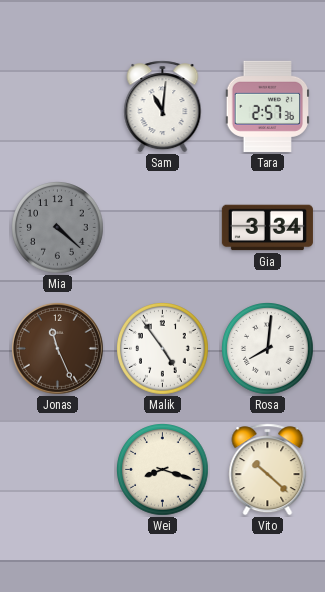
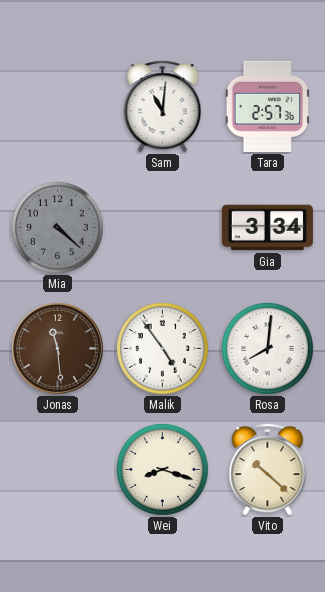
Jonas: 11:26 -> 11:29
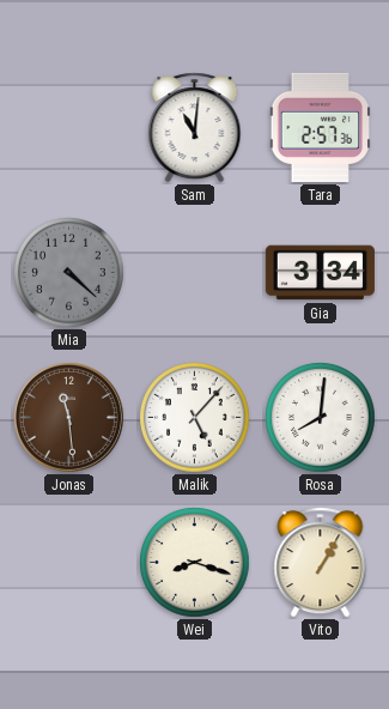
Malik: 4:54 -> 5:07
Vito: 10:22 -> 1:05
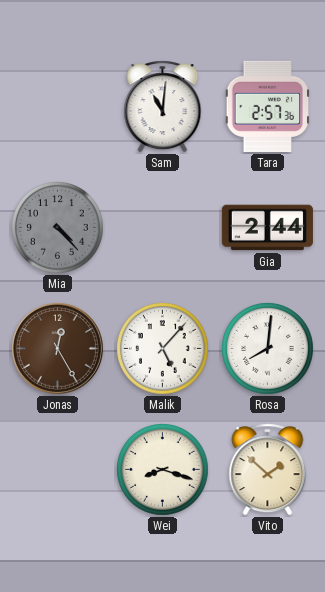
Mia: 4:22 -> 4:23
Gia: 3:34 -> 2:44
Jonas: 11:29 -> 12:25
Vito: 1:05 -> 1:52
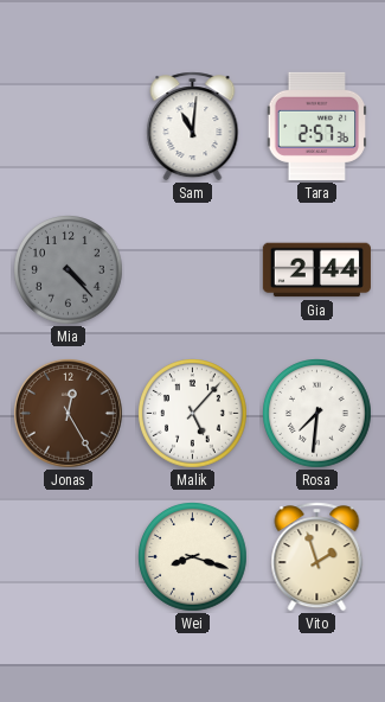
Rosa: 8:01 -> 7:31
Vito: 1:52 -> 1:57
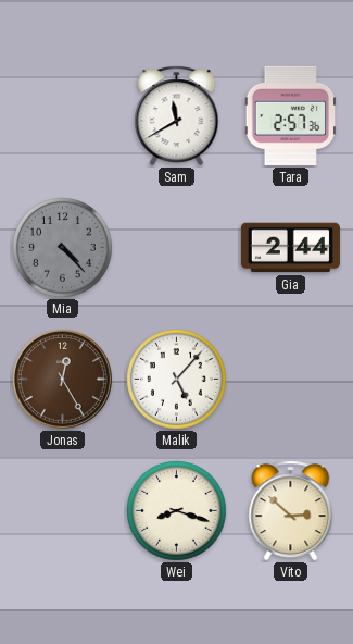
Sam: 11:01 -> 11:40
Rosa: 7:31 -> none
Vito: 1:57 -> 2:52
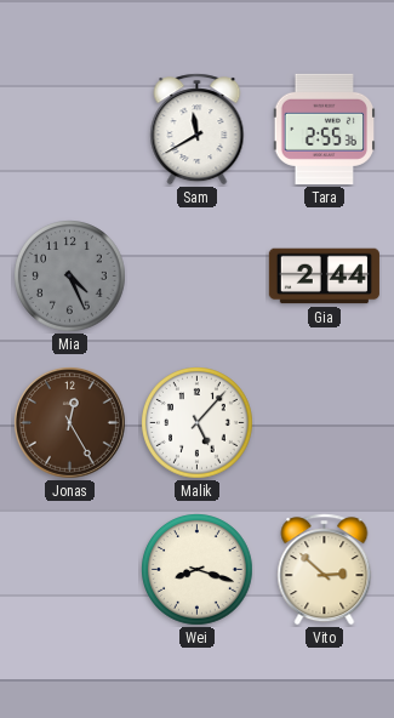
Tara: 2:57 -> 2:55
Mia: 4:23 -> 4:26
